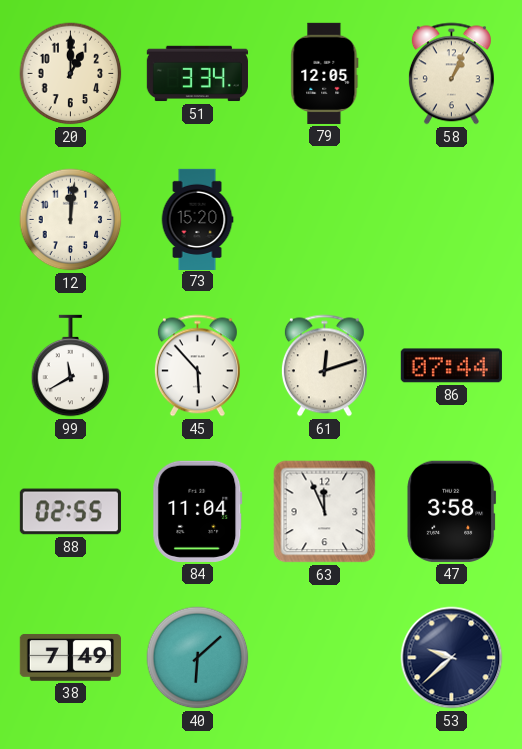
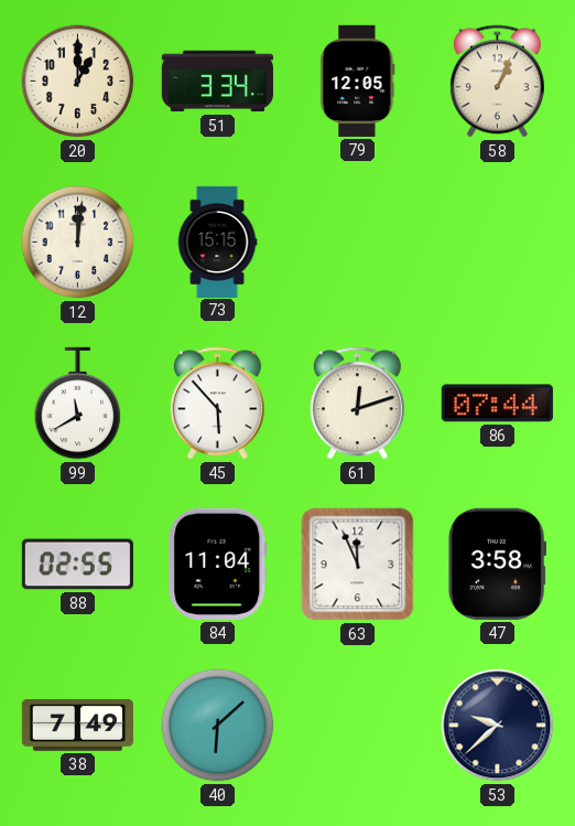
73: 15:20 -> 15:15
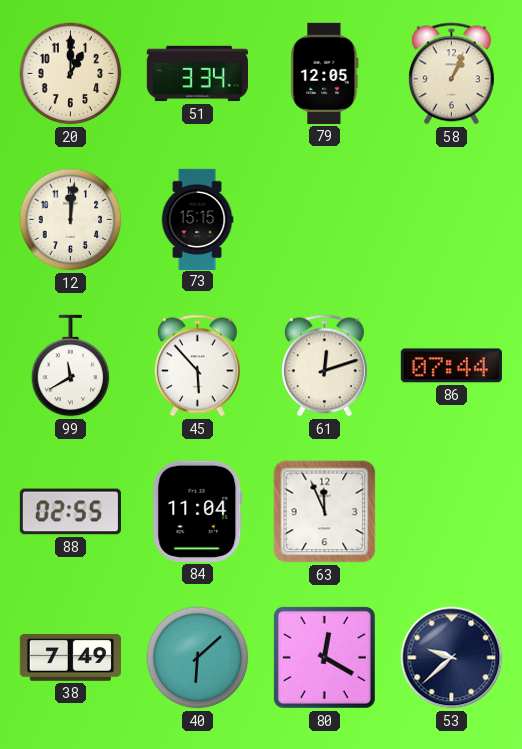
47: 3:58 -> none
80: none -> 12:20
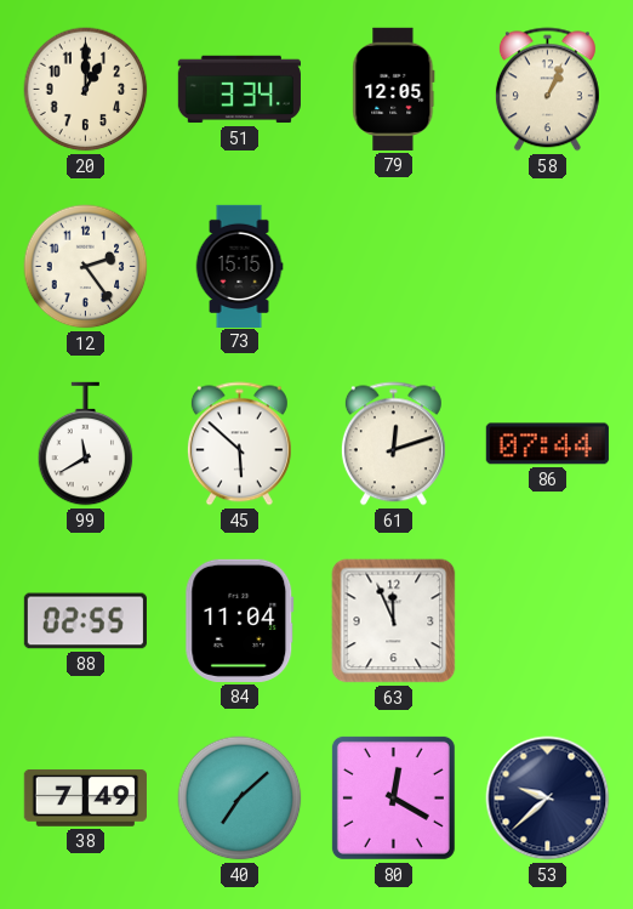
12: 12:01 -> 2:24
45: 5:53 -> 5:52
40: 6:08 -> 7:08
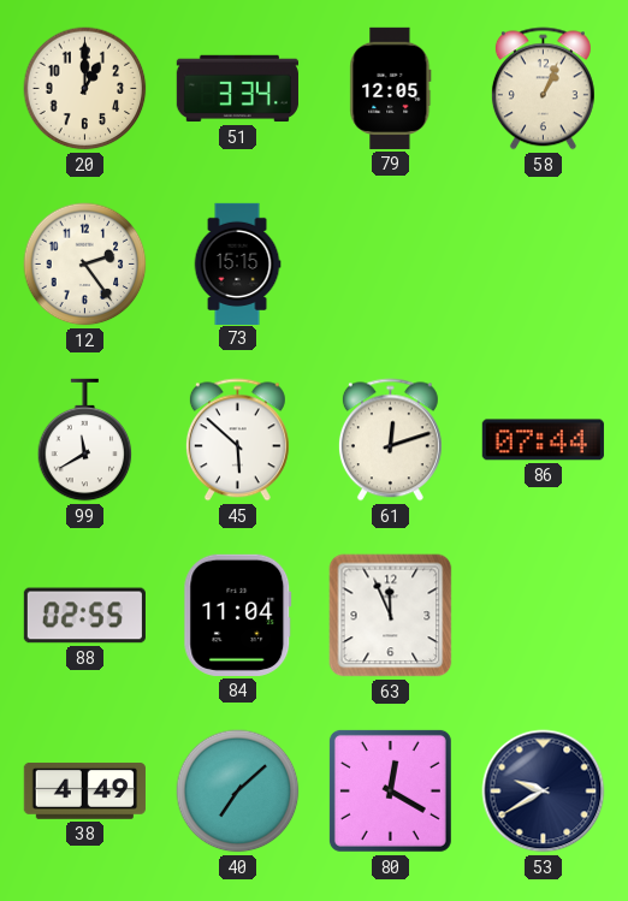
38: 7:49 -> 4:49
53: 9:38 -> 9:40
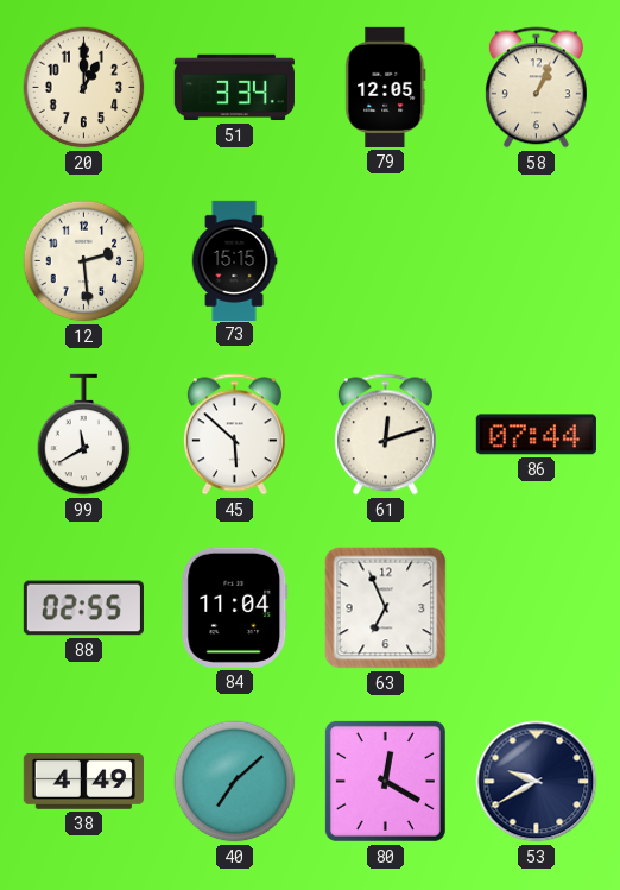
12: 2:24 -> 2:29
63: 11:56 -> 6:56
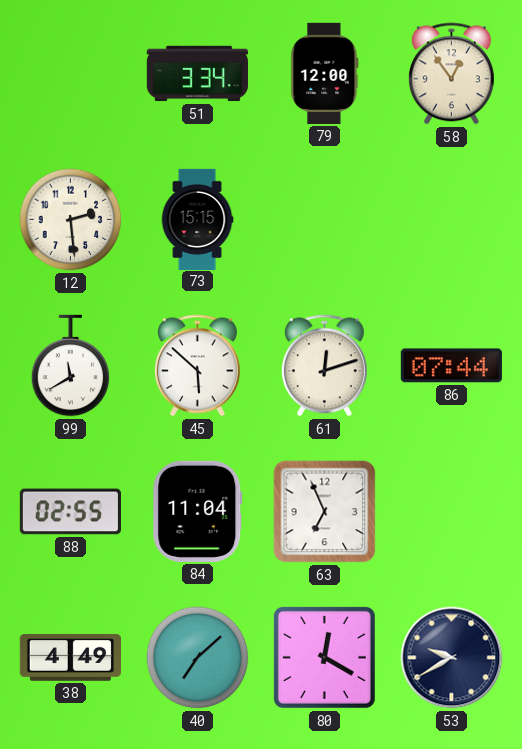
20: 1:00 -> none
79: 12:05 -> 12:00
58: 1:04 -> 12:54
